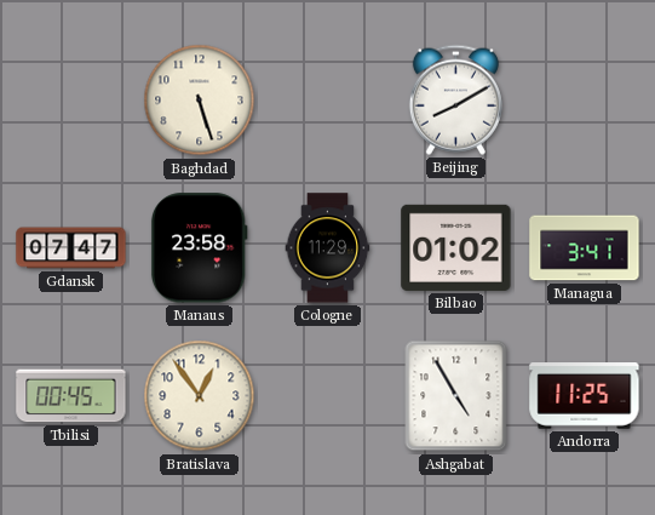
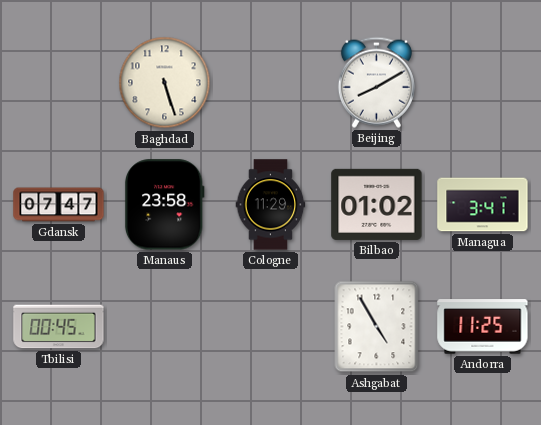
Bratislava: 12:54 -> none
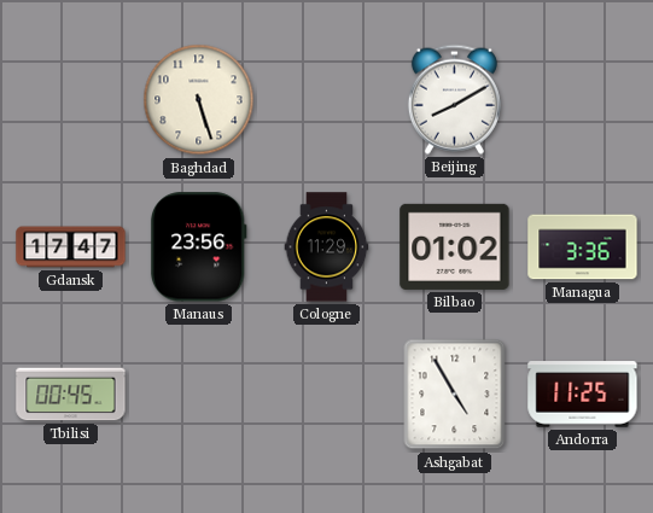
Gdansk: 07:47 -> 17:47
Manaus: 23:58 -> 23:56
Managua: 3:41 -> 3:36
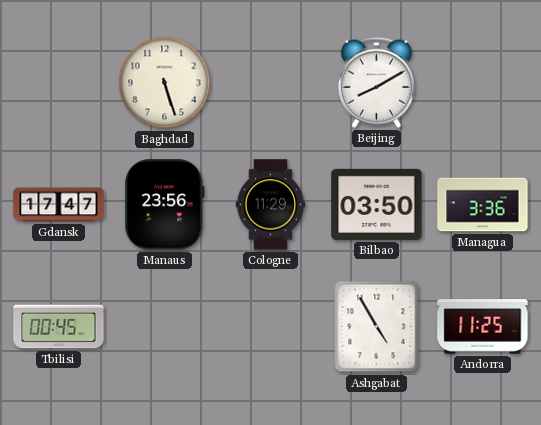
Bilbao: 01:02 -> 03:50
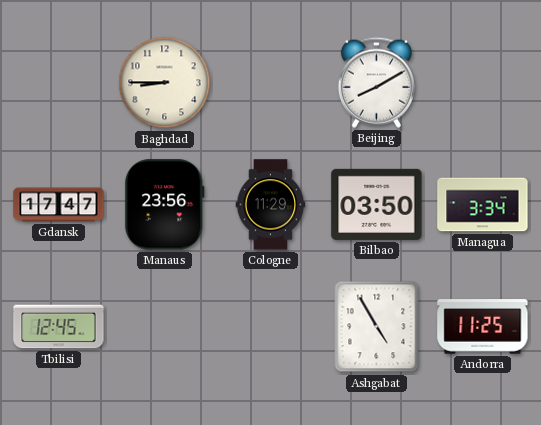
Baghdad: 5:27 -> 8:45
Managua: 3:36 -> 3:34
Tbilisi: 00:45 -> 12:45
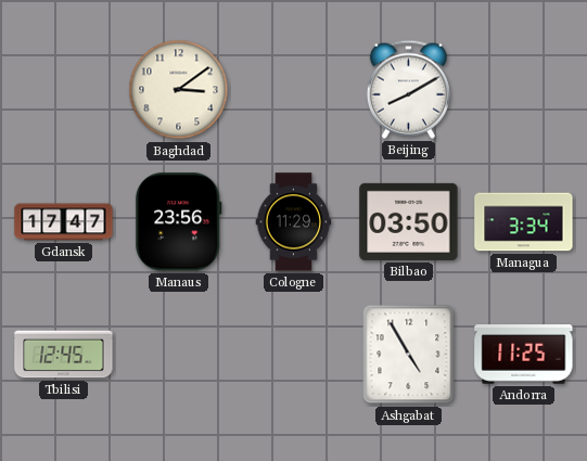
Baghdad: 8:45 -> 3:09
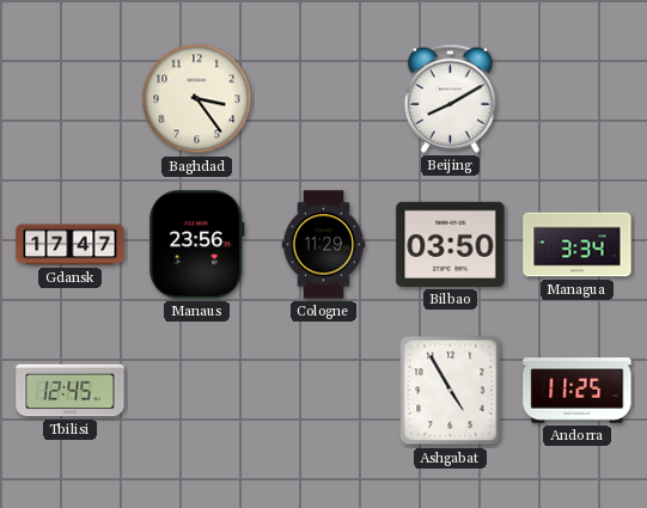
Baghdad: 3:09 -> 3:24
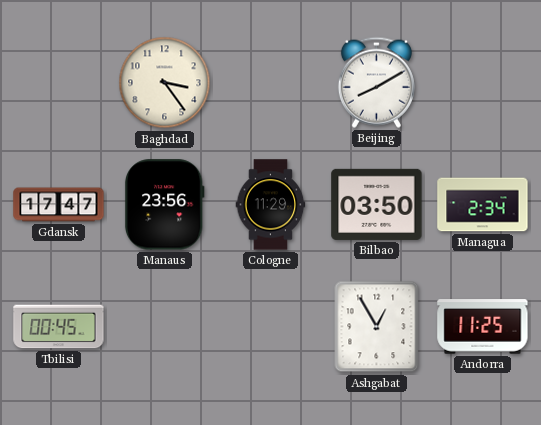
Managua: 3:34 -> 2:34
Tbilisi: 12:45 -> 00:45
Ashgabat: 4:55 -> 12:55
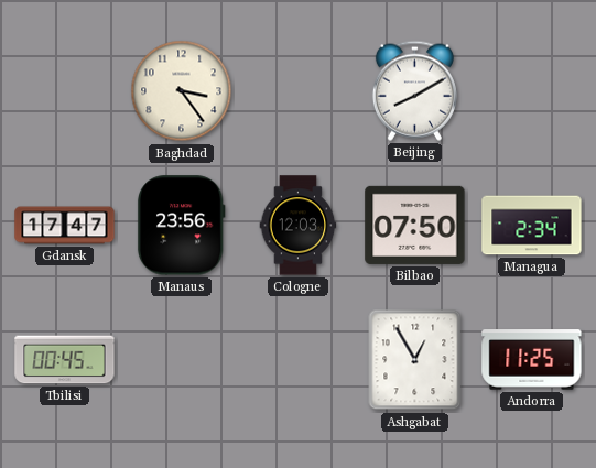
Cologne: 11:29 -> 12:03
Bilbao: 03:50 -> 07:50
